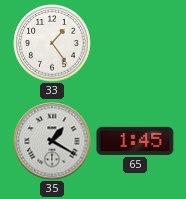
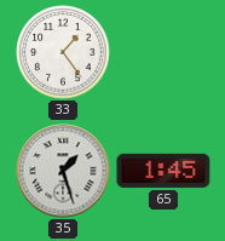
35: 1:20 -> 1:27
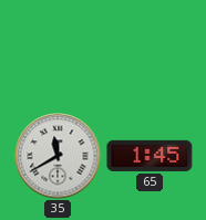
33: 1:24 -> none
35: 1:27 -> 11:40
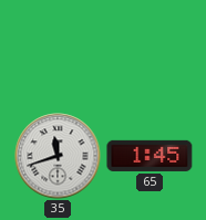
35: 11:40 -> 11:42
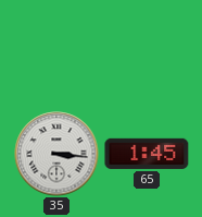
35: 11:42 -> 3:16
